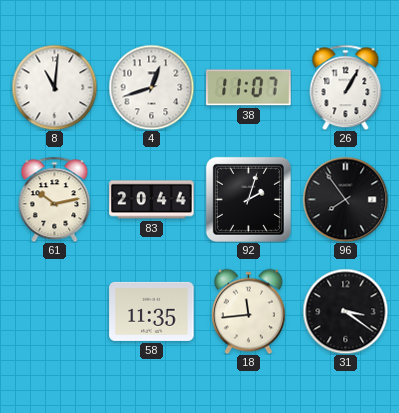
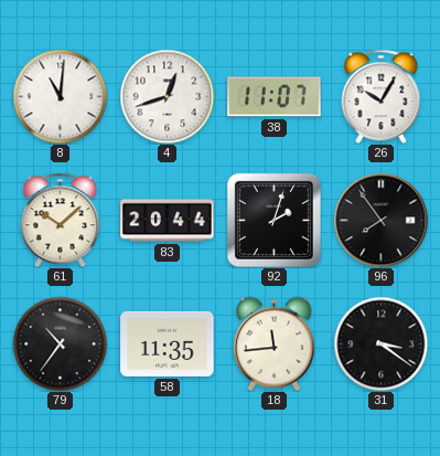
26: 1:05 -> 10:05
61: 10:13 -> 10:08
79: none -> 10:36
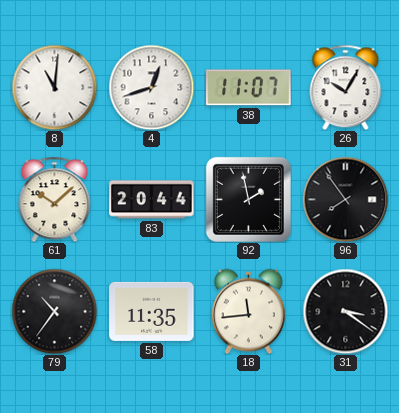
92: 2:03 -> 1:58
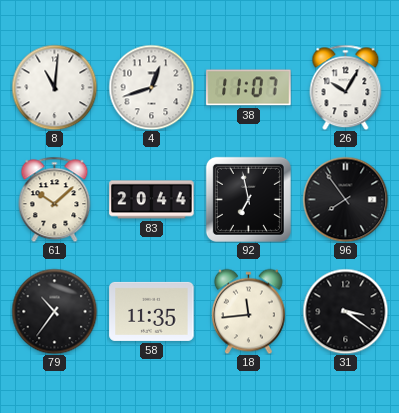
92: 1:58 -> 6:58
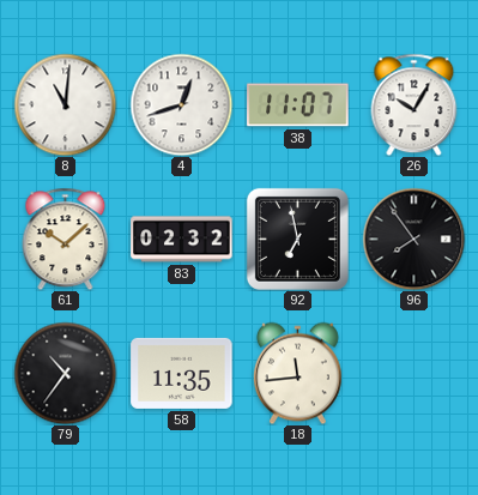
83: 20:44 -> 02:32
31: 3:21 -> none
